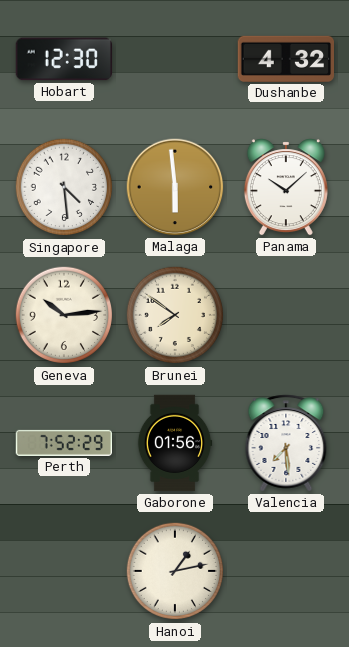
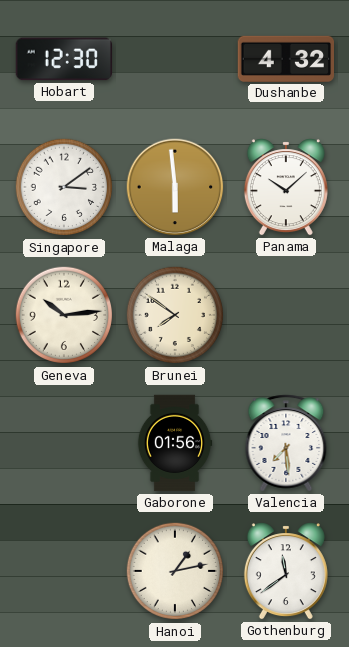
Singapore: 4:29 -> 3:09
Perth: 7:52 -> none
Gothenburg: none -> 11:39
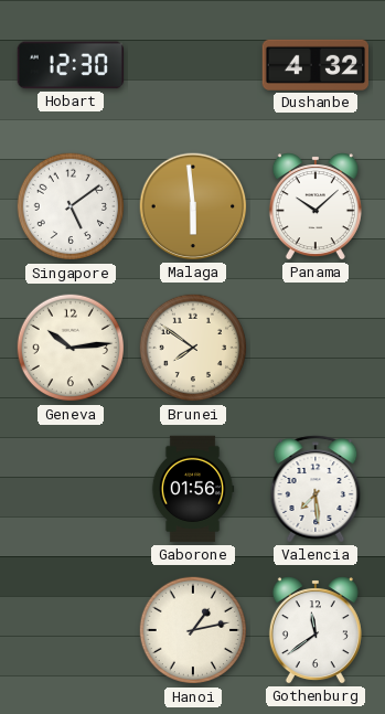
Singapore: 3:09 -> 5:09
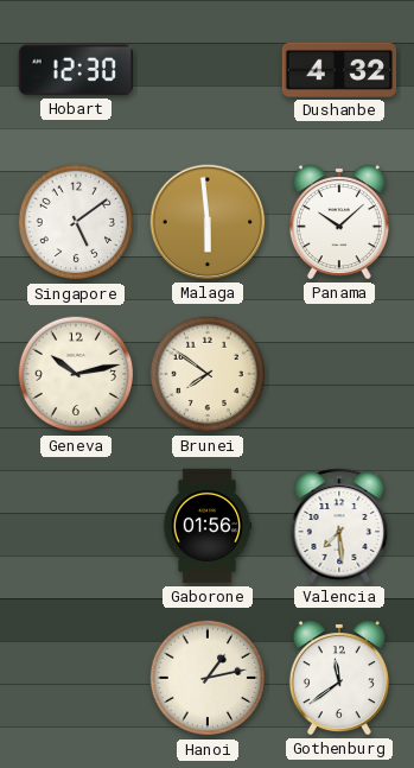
Geneva: 10:14 -> 10:13
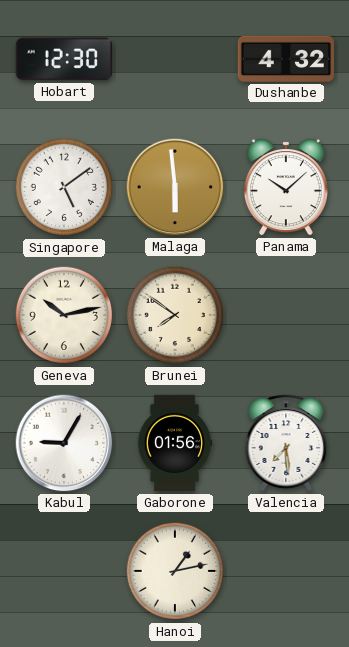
Kabul: none -> 9:05
Gothenburg: 11:39 -> none
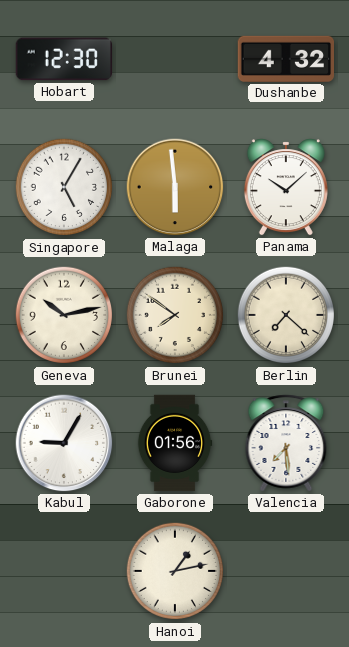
Singapore: 5:09 -> 5:05
Berlin: none -> 7:22
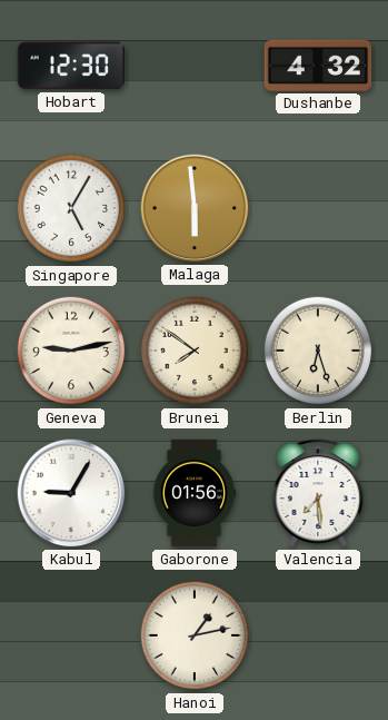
Panama: 10:08 -> none
Geneva: 10:13 -> 9:13
Berlin: 7:22 -> 6:27
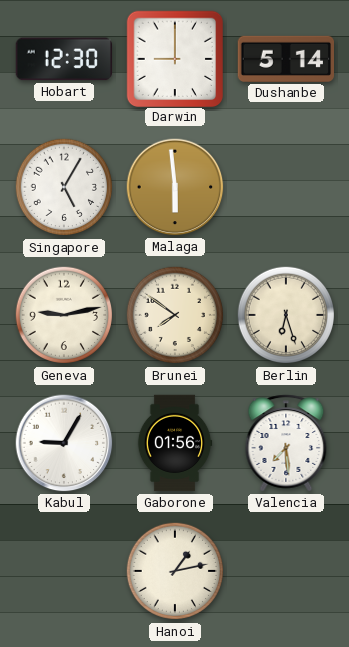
Darwin: none -> 9:00
Dushanbe: 4:32 -> 5:14
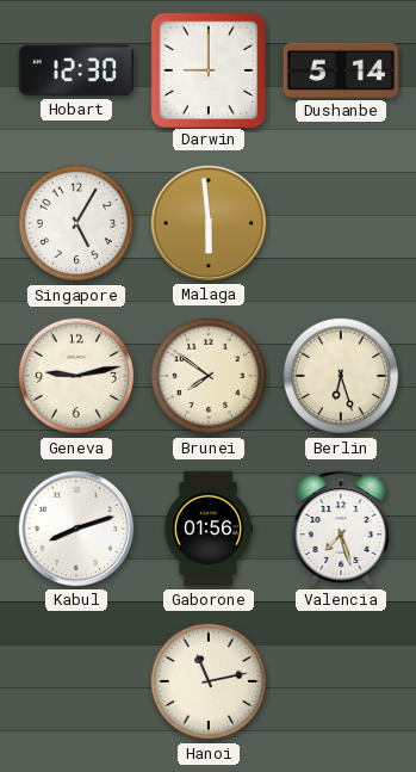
Kabul: 9:05 -> 8:12
Valencia: 7:29 -> 7:27
Hanoi: 1:13 -> 11:13
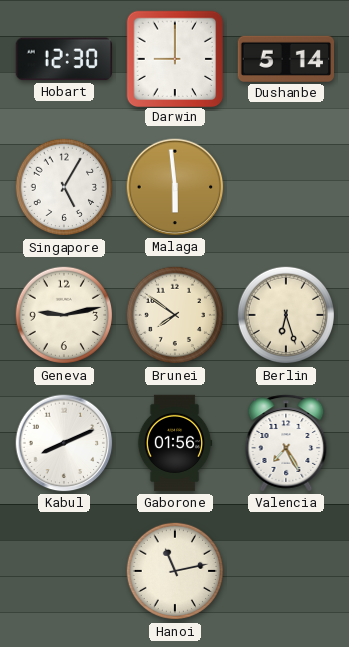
Kabul: 8:12 -> 8:11
Valencia: 7:27 -> 7:25
